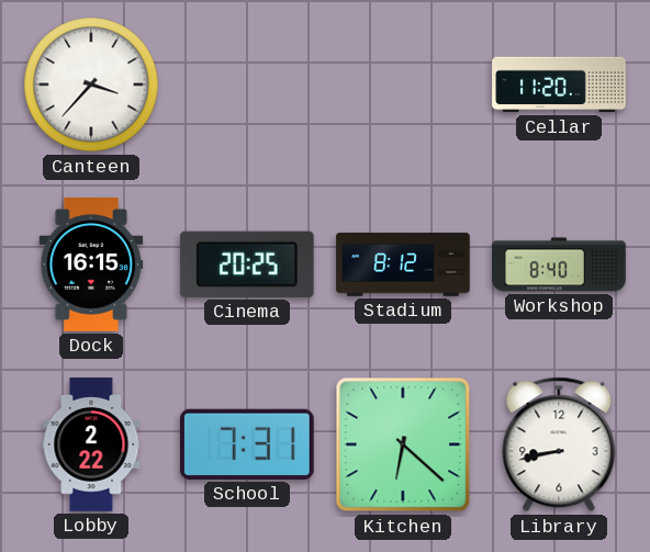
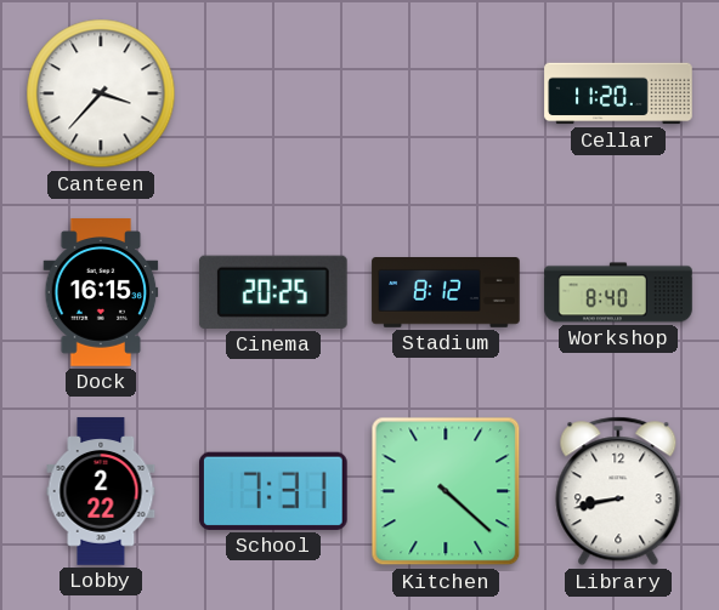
Kitchen: 6:22 -> 4:22
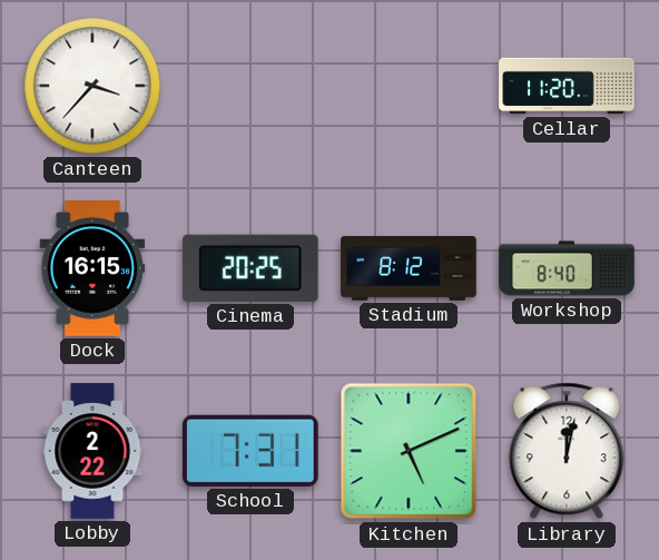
Kitchen: 4:22 -> 5:11
Library: 8:43 -> 12:02
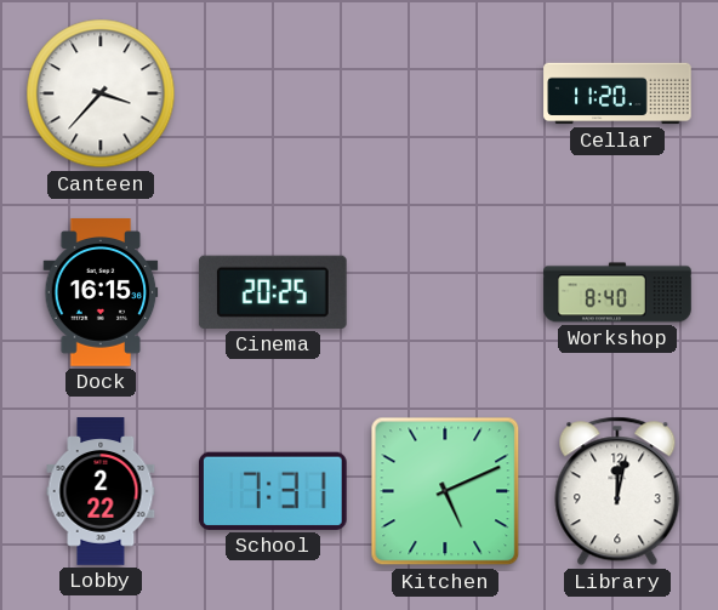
Stadium: 8:12 -> none
